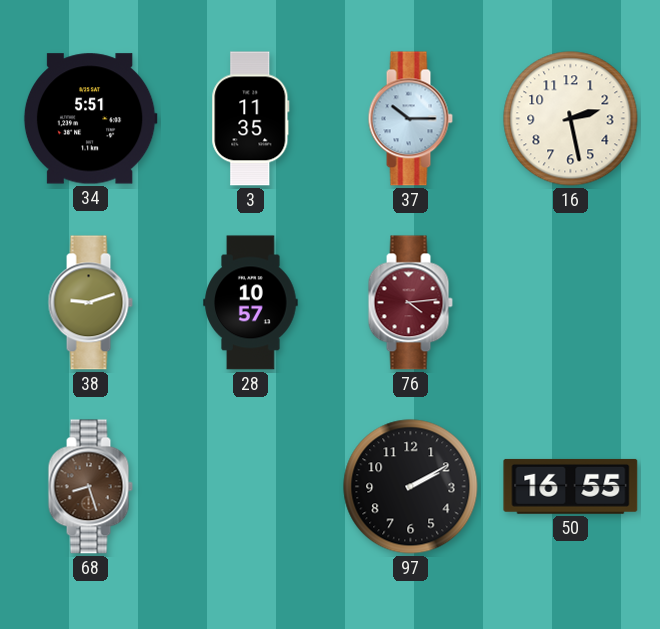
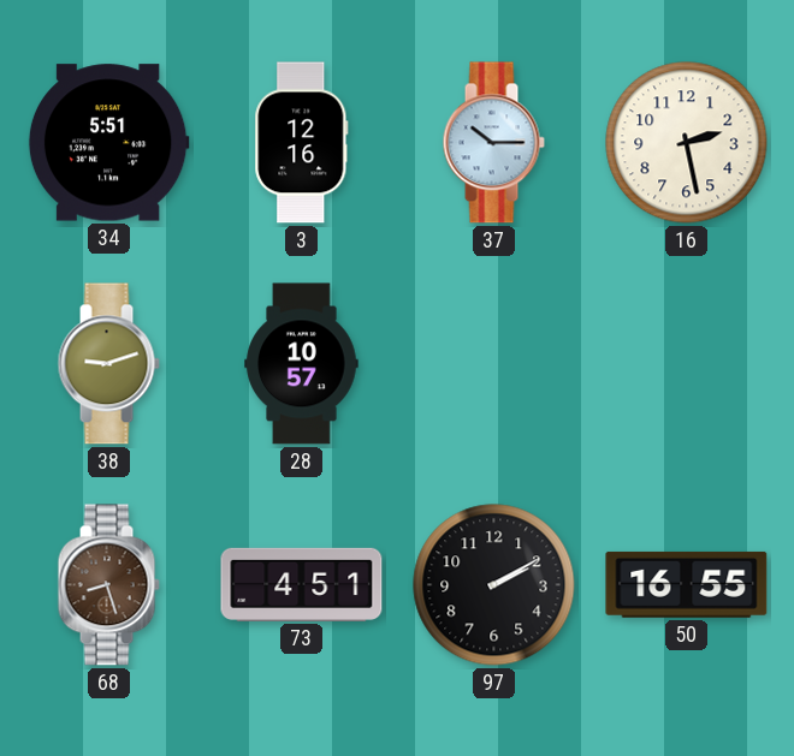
3: 11:35 -> 12:16
76: 4:14 -> none
73: none -> 4:51
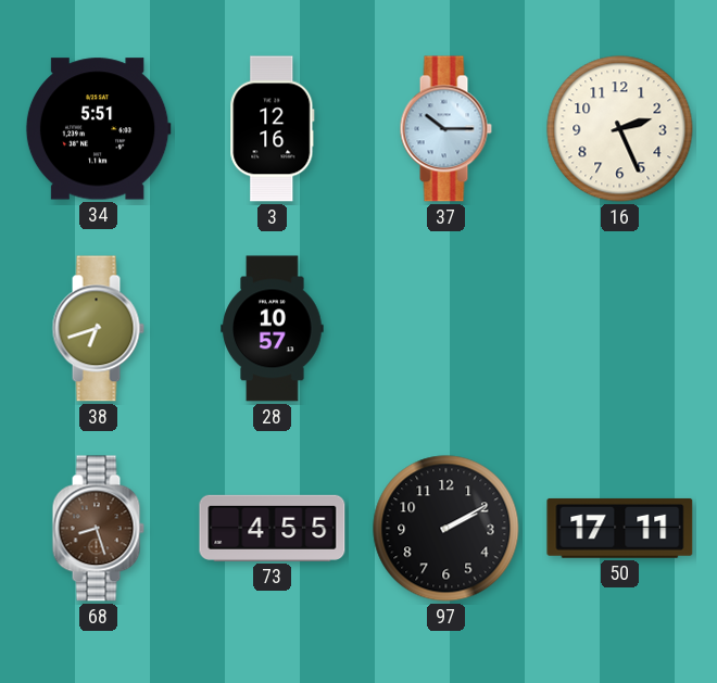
16: 2:28 -> 2:26
38: 9:12 -> 6:42
73: 4:51 -> 4:55
50: 16:55 -> 17:11
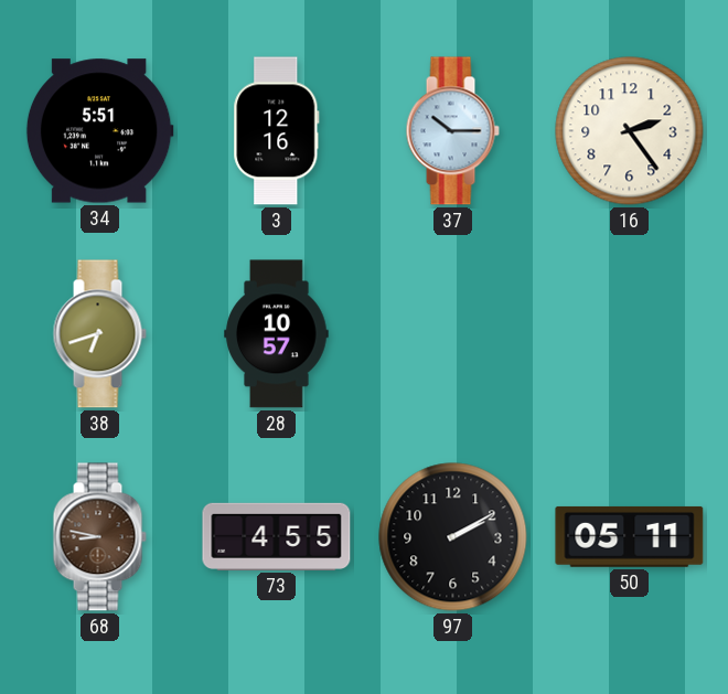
16: 2:26 -> 2:24
68: 8:27 -> 8:47
50: 17:11 -> 05:11
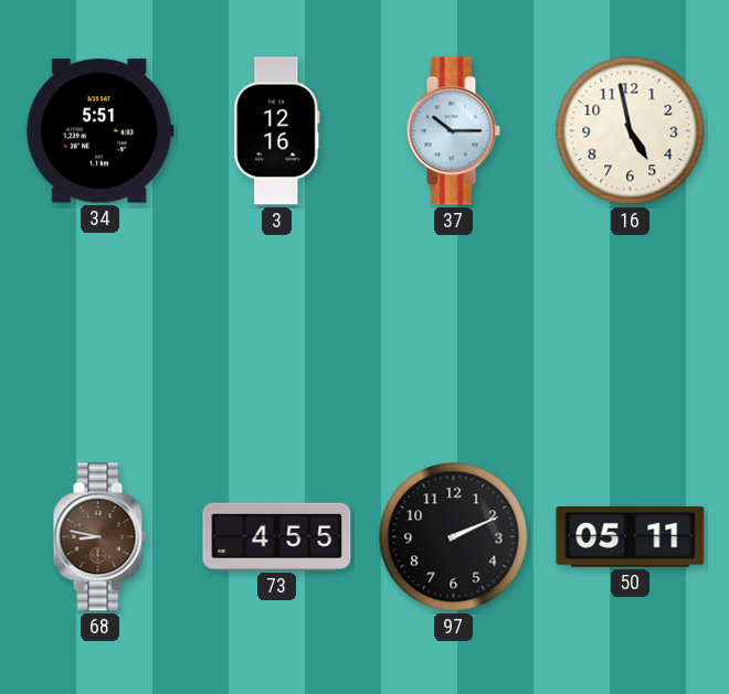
16: 2:24 -> 4:58
38: 6:42 -> none
28: 10:57 -> none
97: 2:10 -> 2:11
